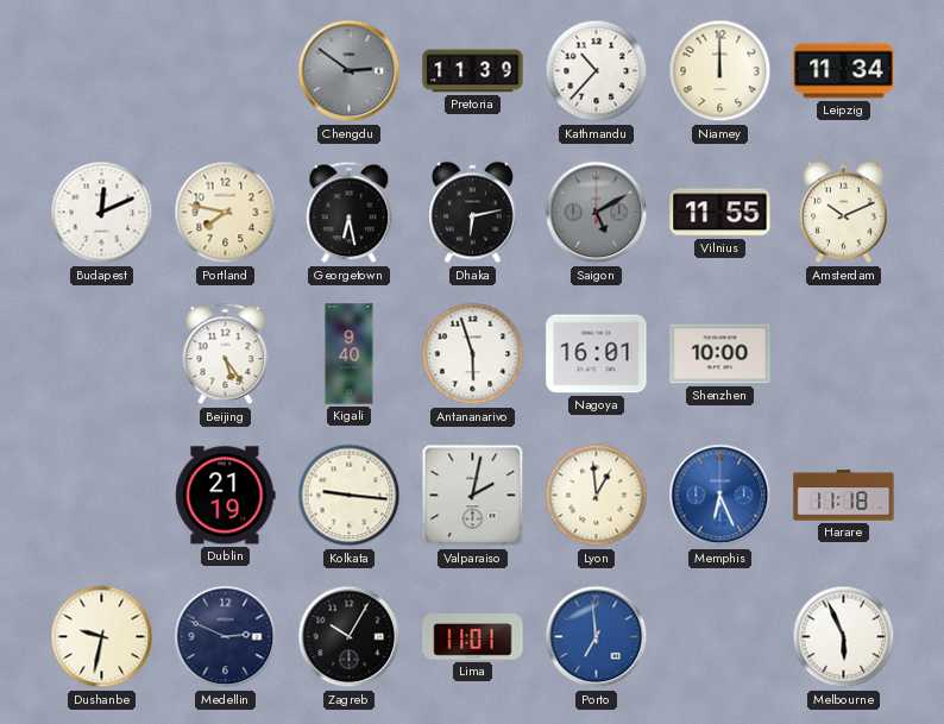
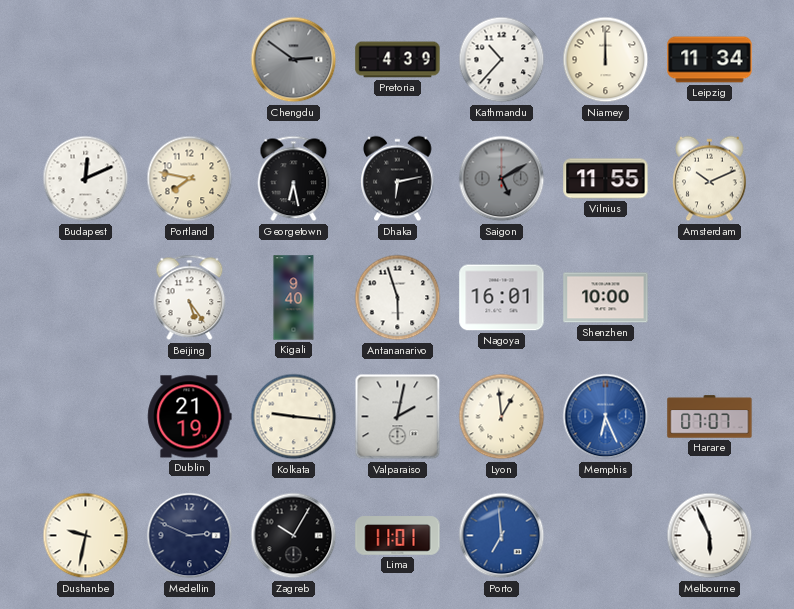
Pretoria: 11:39 -> 4:39
Harare: 11:18 -> 07:07
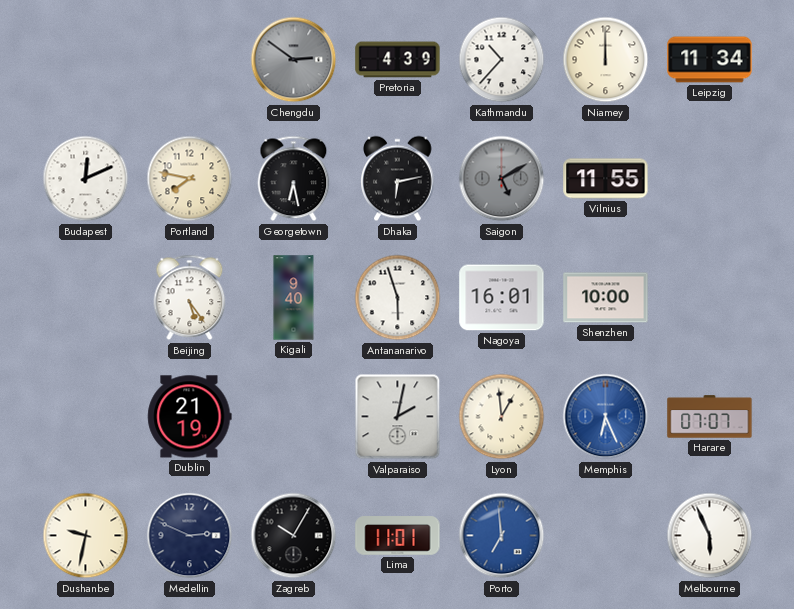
Amsterdam: 10:11 -> none
Kolkata: 9:16 -> none
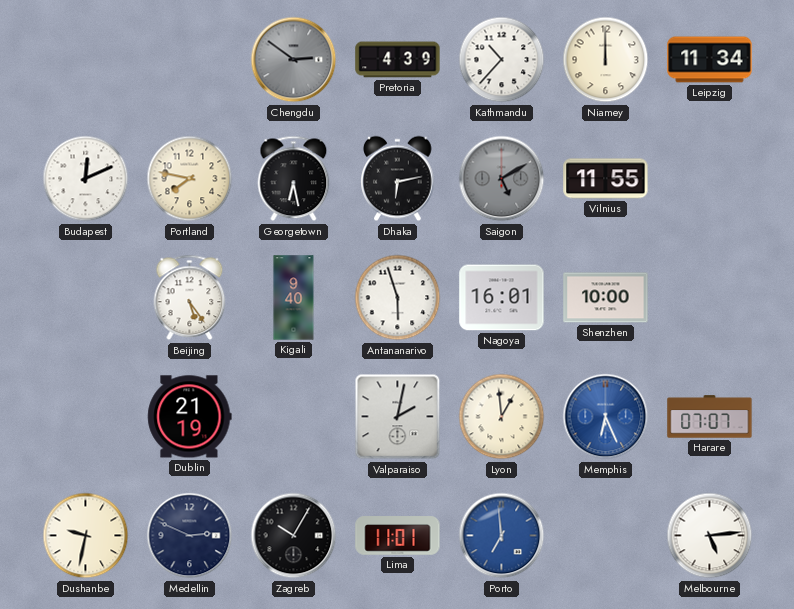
Melbourne: 5:56 -> 5:14
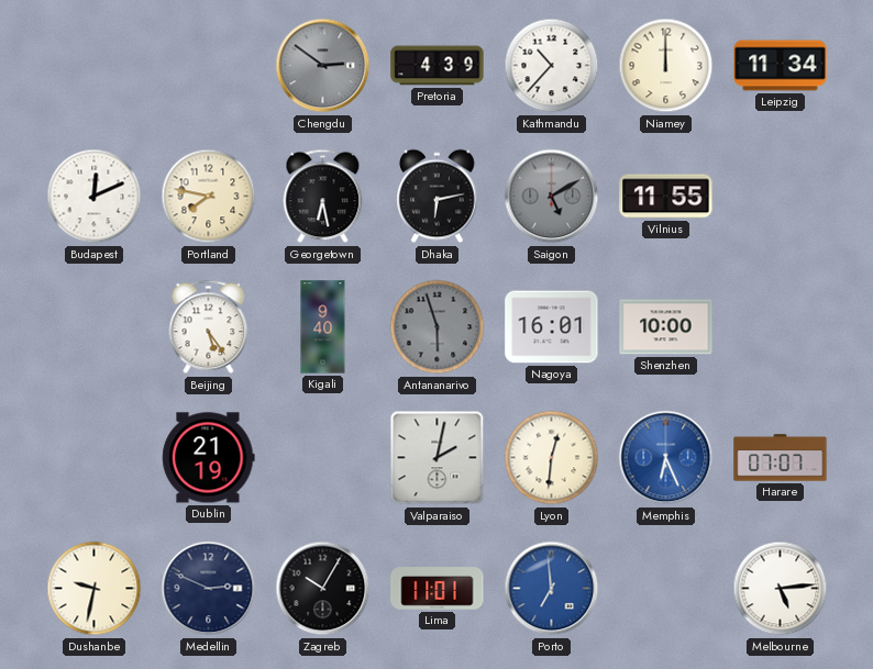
Antananarivo dial: white -> grey
Lyon: 12:59 -> 12:31
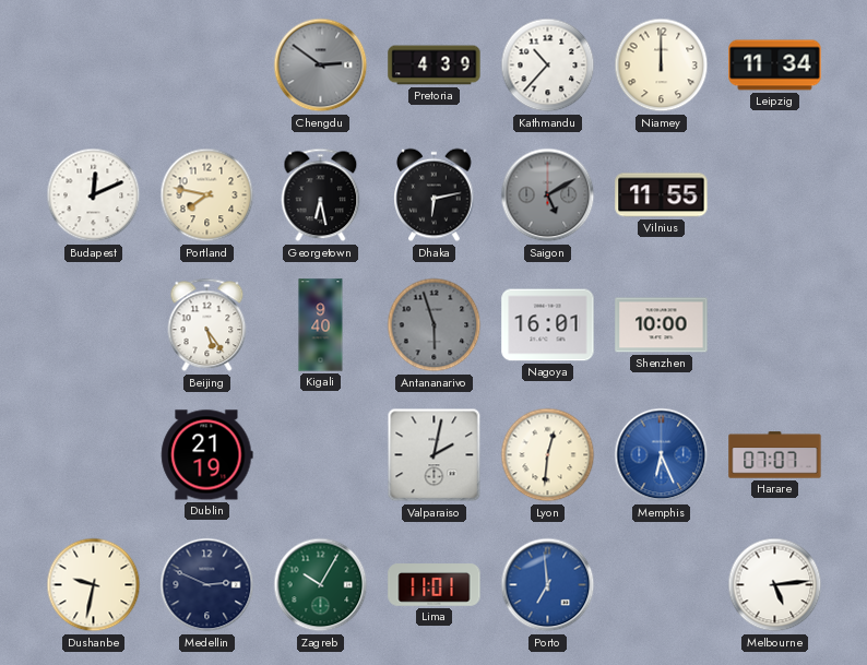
Zagreb dial: black -> green
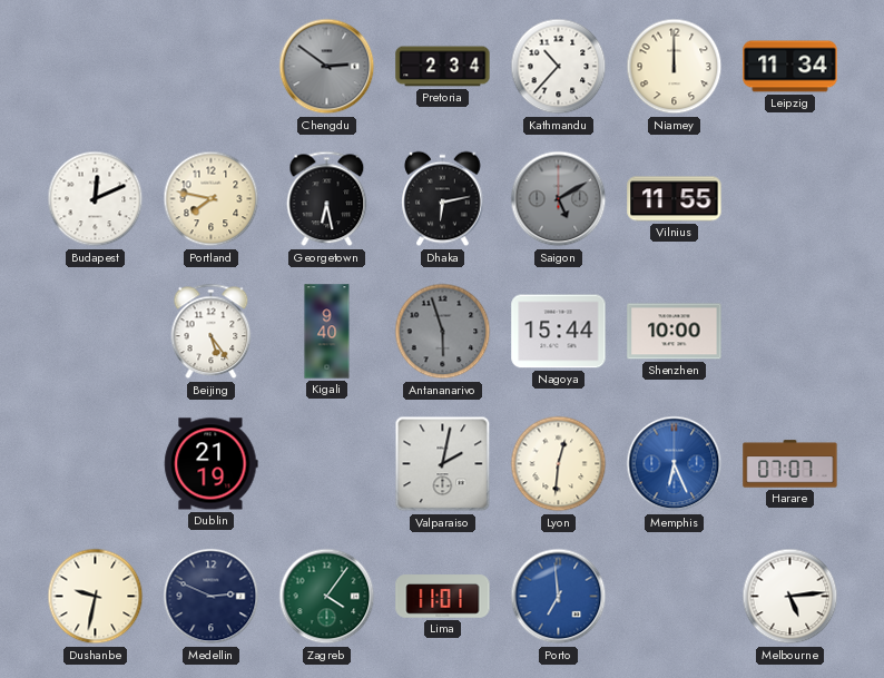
Pretoria: 4:39 -> 2:34
Nagoya: 16:01 -> 15:44
Zagreb: 10:05 -> 4:06
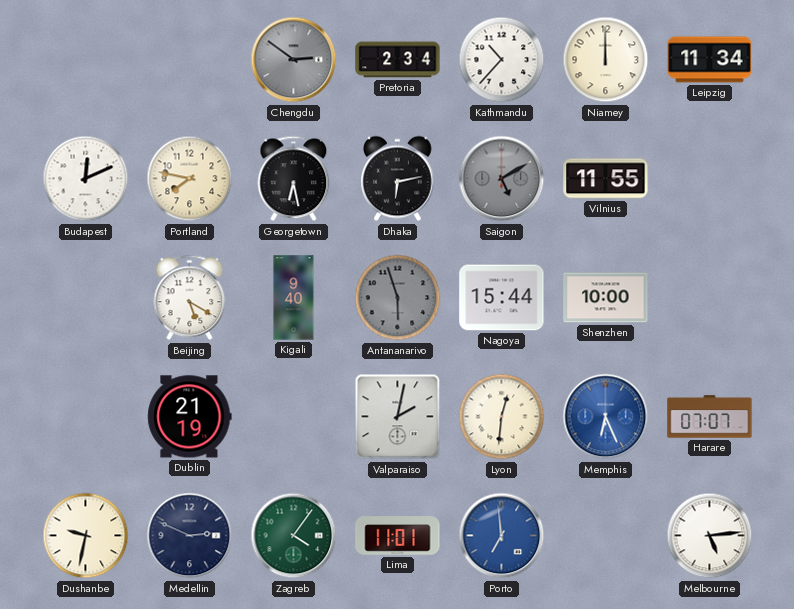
Beijing: 5:24 -> 5:20
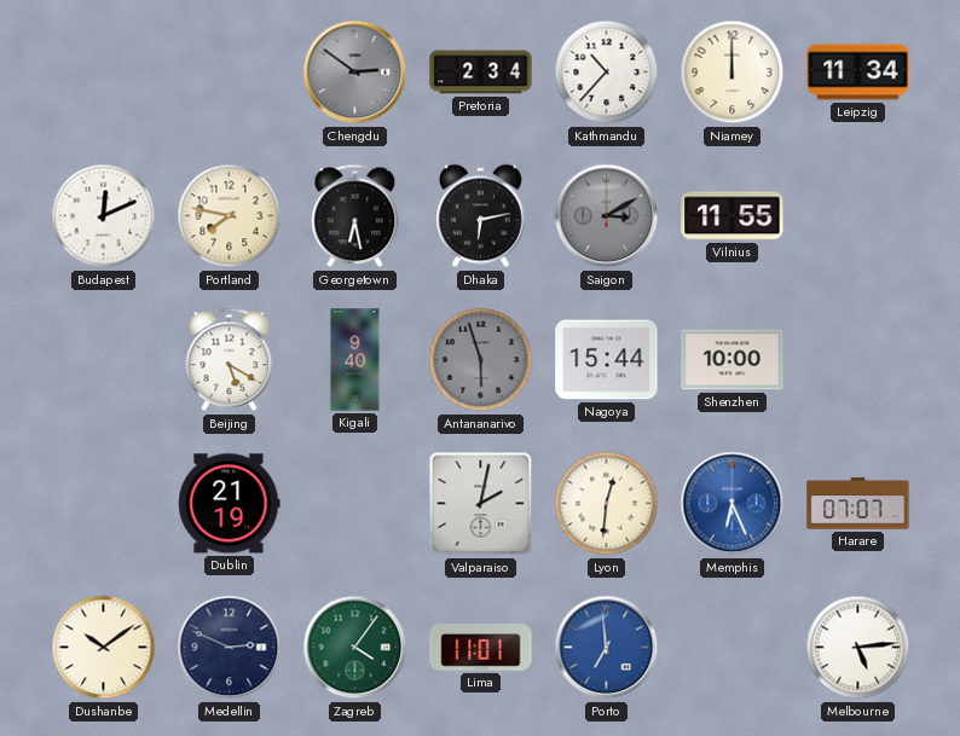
Saigon: 5:10 -> 3:10
Dushanbe: 9:32 -> 10:09
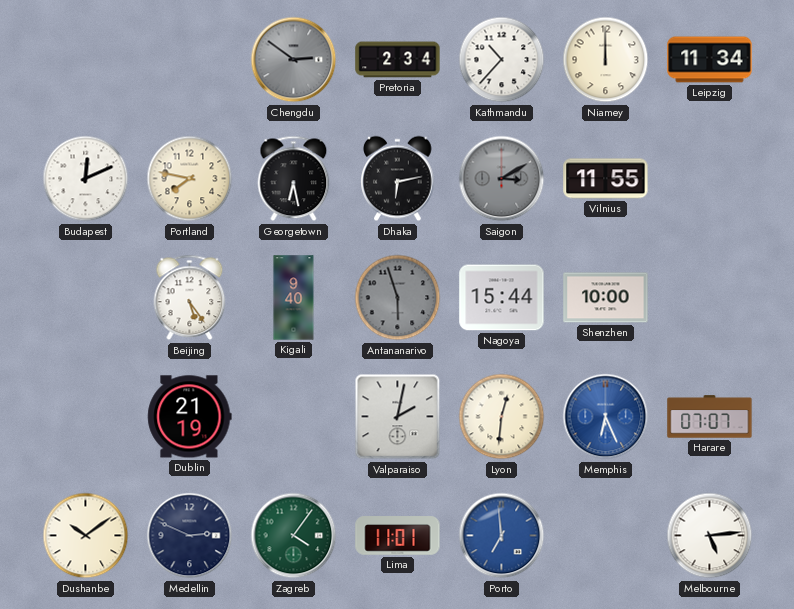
Beijing: 5:20 -> 5:24
